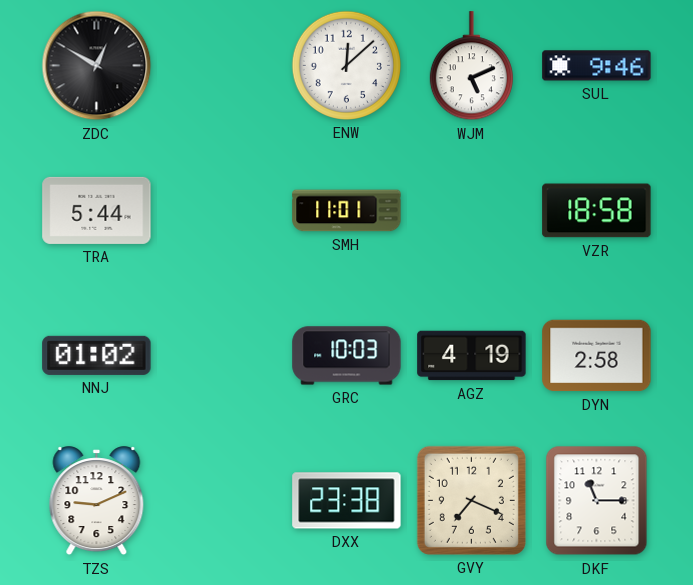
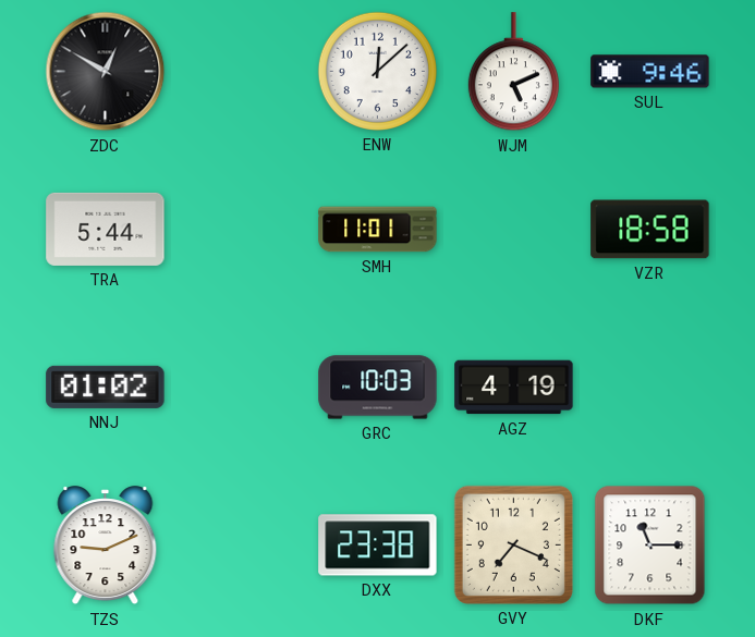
DYN: 2:58 -> none
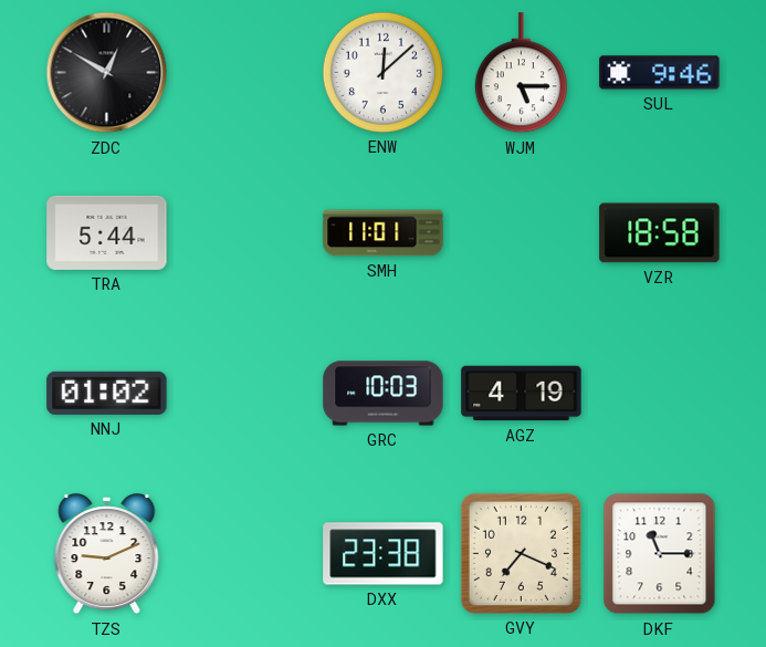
WJM: 5:11 -> 5:15
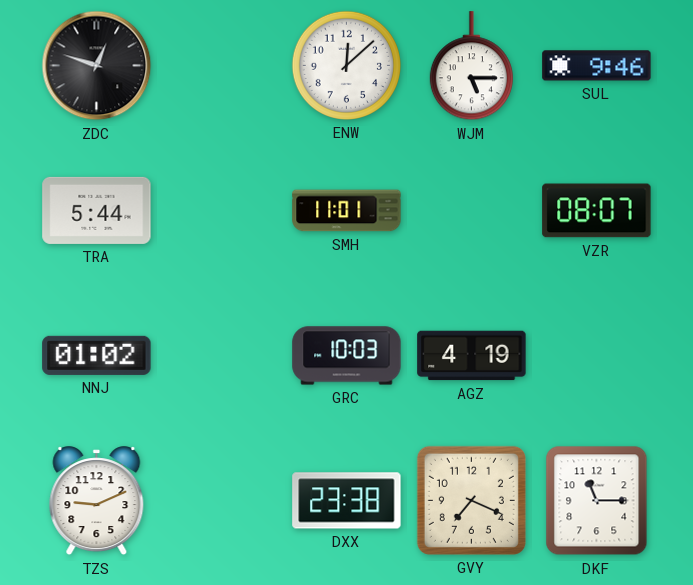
ZDC: 12:50 -> 12:48
VZR: 18:58 -> 08:07
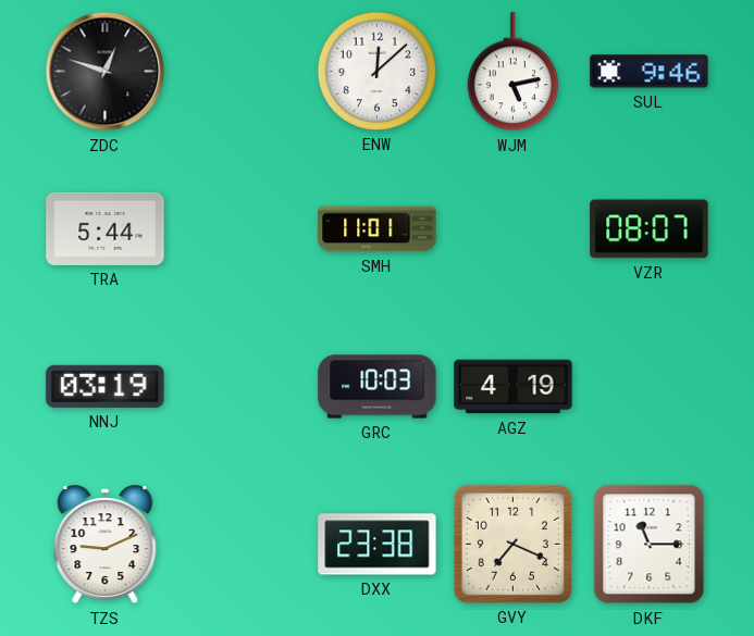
WJM: 5:15 -> 5:13
NNJ: 01:02 -> 03:19
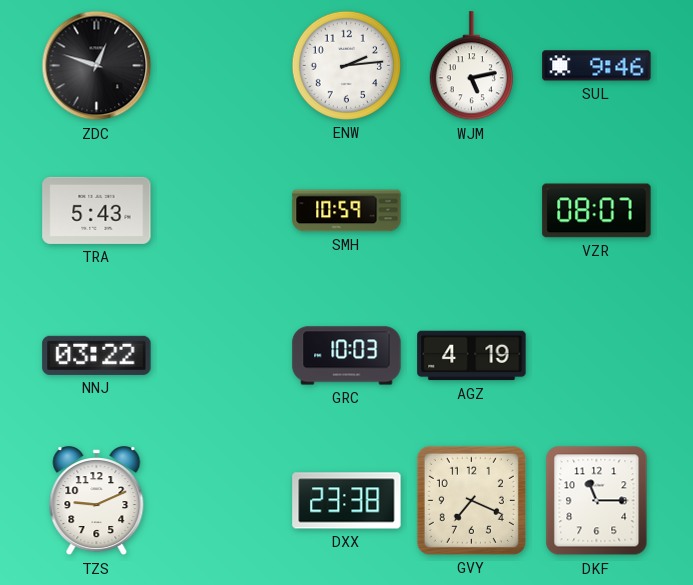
ENW: 12:08 -> 2:14
TRA: 5:44 -> 5:43
SMH: 11:01 -> 10:59
NNJ: 03:19 -> 03:22
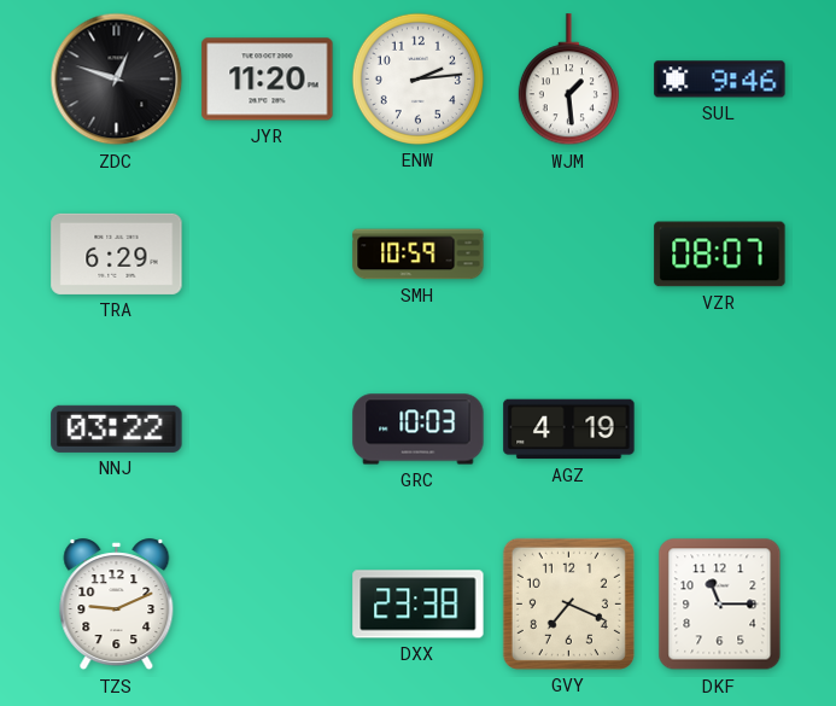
JYR: none -> 11:20
WJM: 5:13 -> 1:29
TRA: 5:43 -> 6:29
